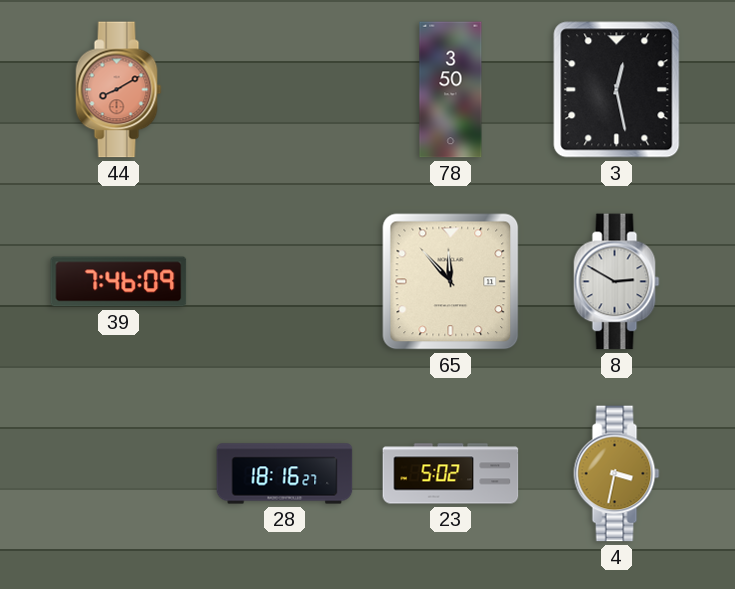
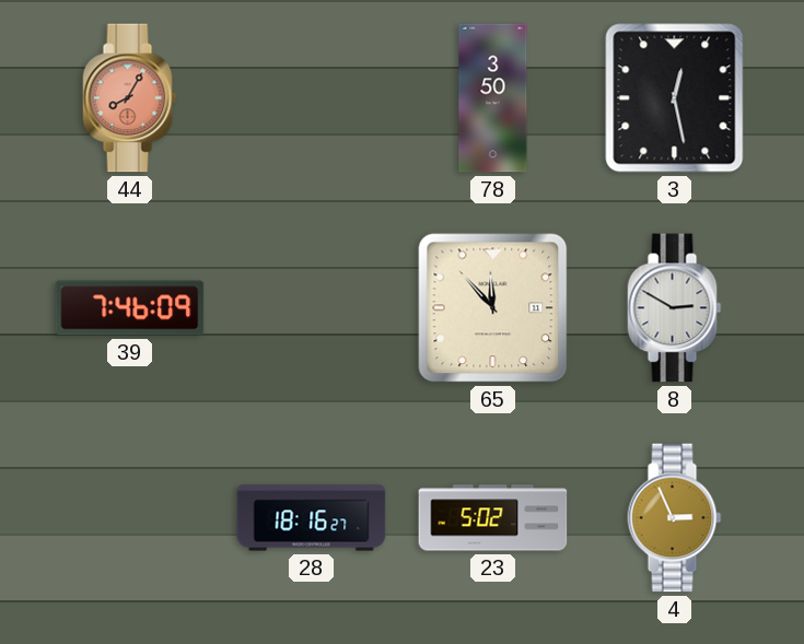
44: 8:10 -> 8:05
4: 3:32 -> 2:56
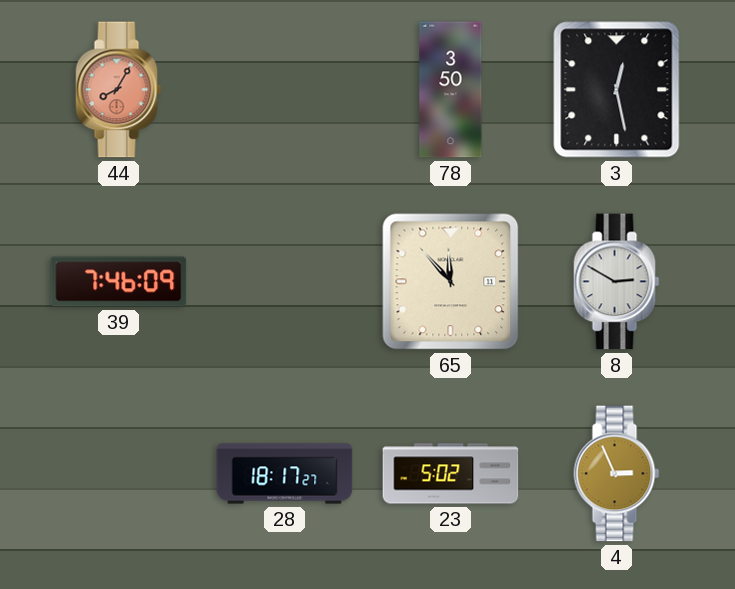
28: 18:16 -> 18:17
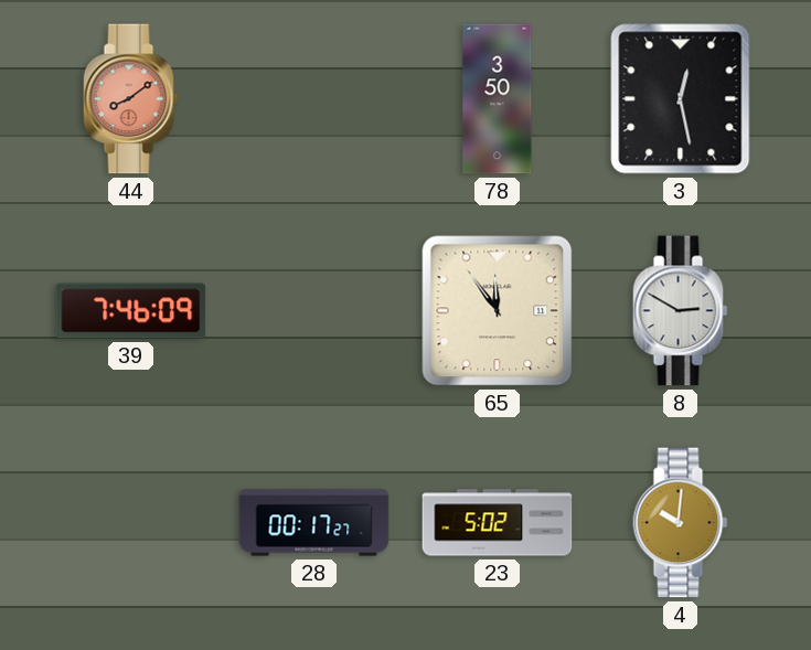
44: 8:05 -> 8:09
65: 11:53 -> 11:54
28: 18:17 -> 00:17
4: 2:56 -> 10:01
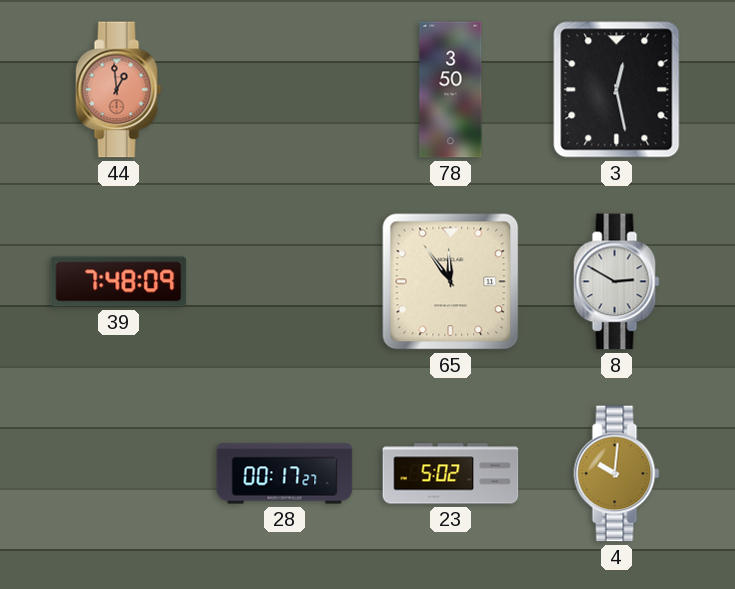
44: 8:09 -> 12:59
39: 7:46 -> 7:48
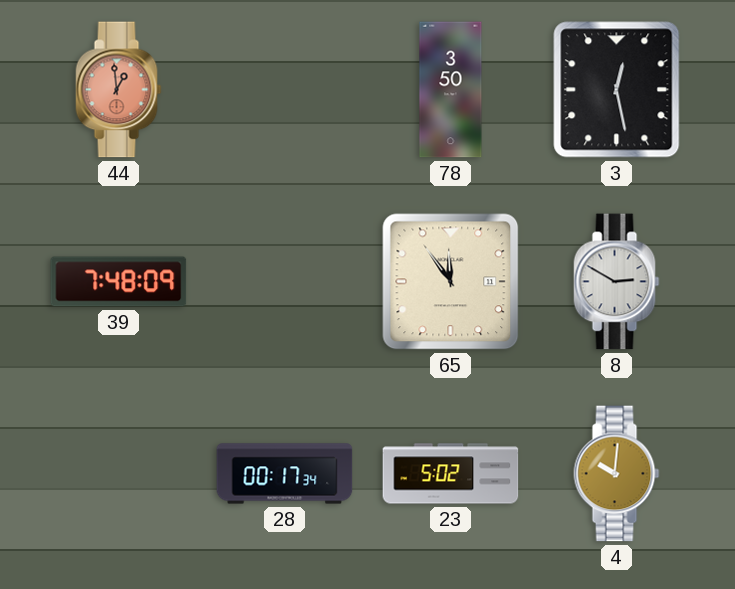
28: 00:17:27 -> 00:17:34
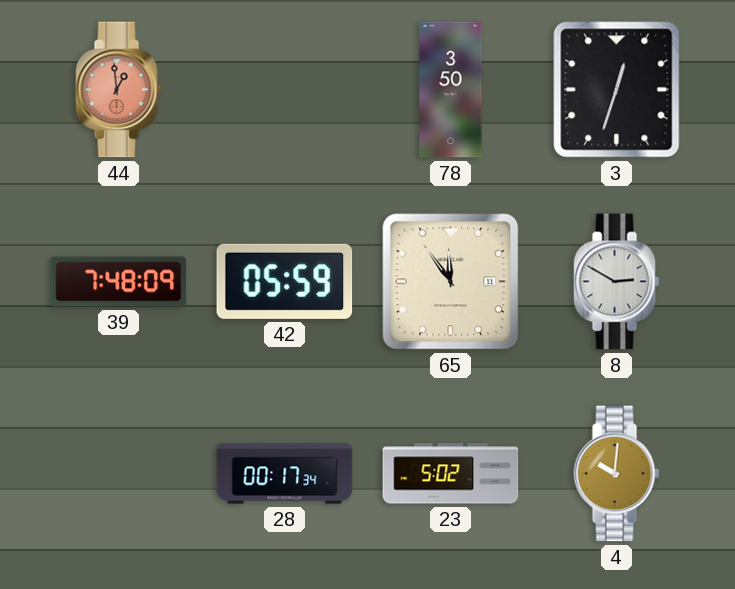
3: 12:28 -> 12:33
42: none -> 05:59
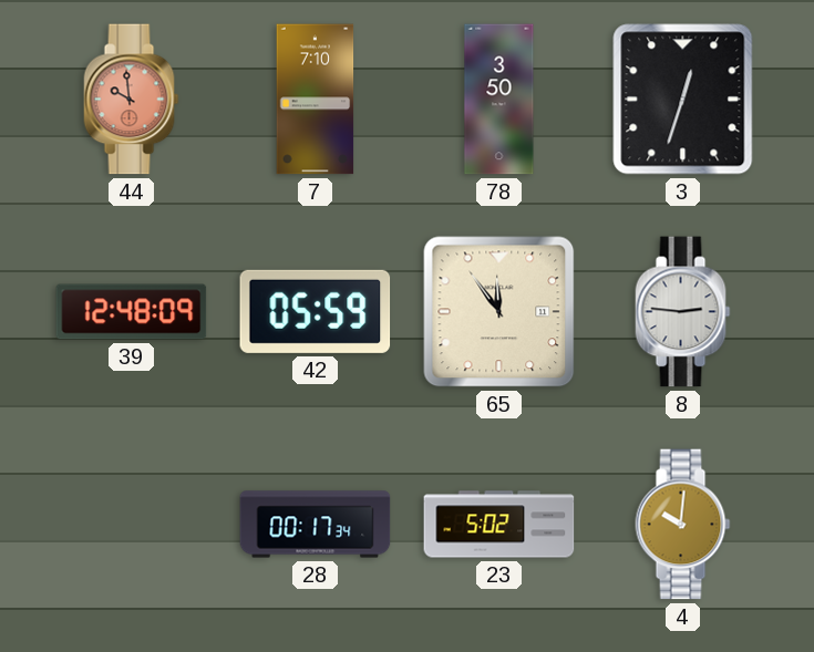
44: 12:59 -> 9:59
7: none -> 7:10
39: 7:48 -> 12:48
8: 2:50 -> 2:46
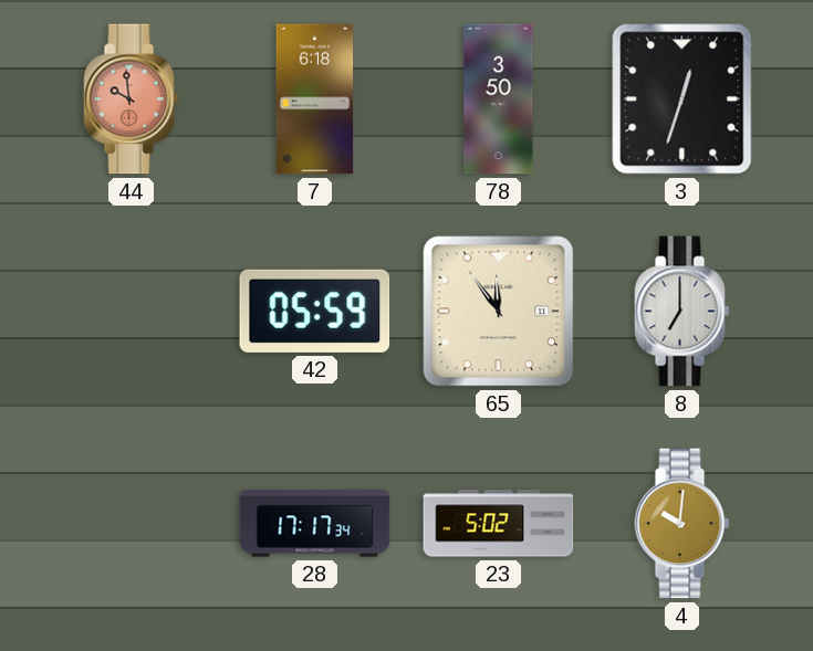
7: 7:10 -> 6:18
39: 12:48 -> none
8: 2:46 -> 7:00
28: 00:17 -> 17:17
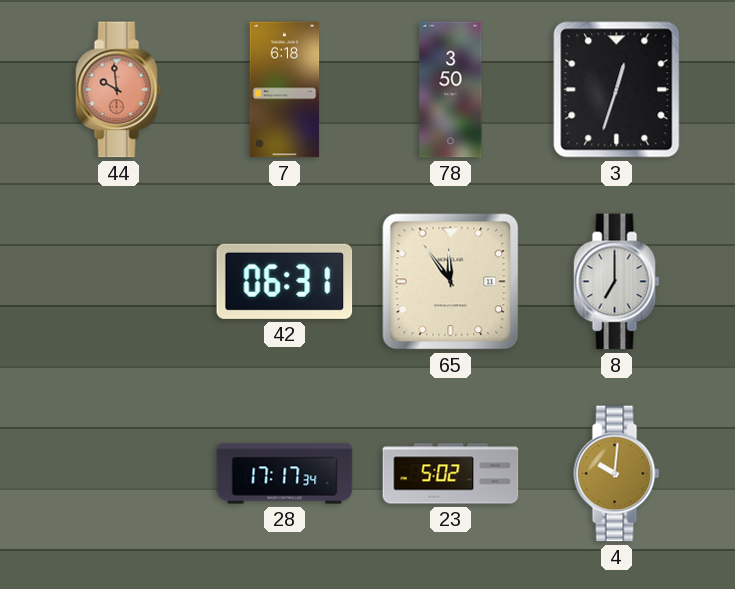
42: 05:59 -> 06:31
